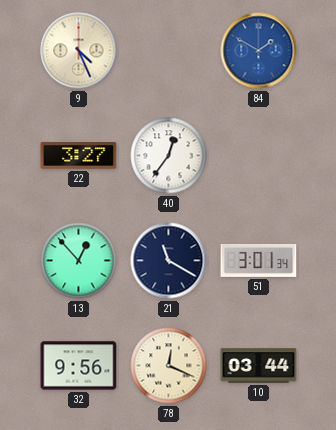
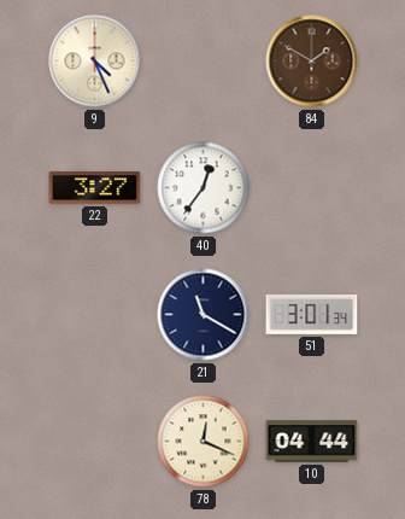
84 dial: blue -> brown
13: 12:53 -> none
32: 9:56 -> none
10: 03:44 -> 04:44
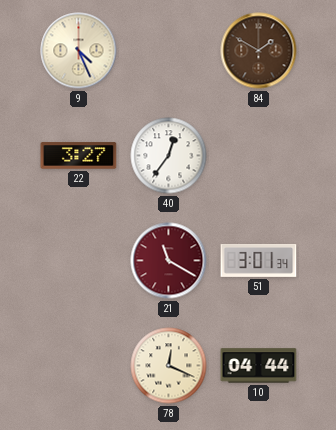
21 dial: navy -> burgundy
